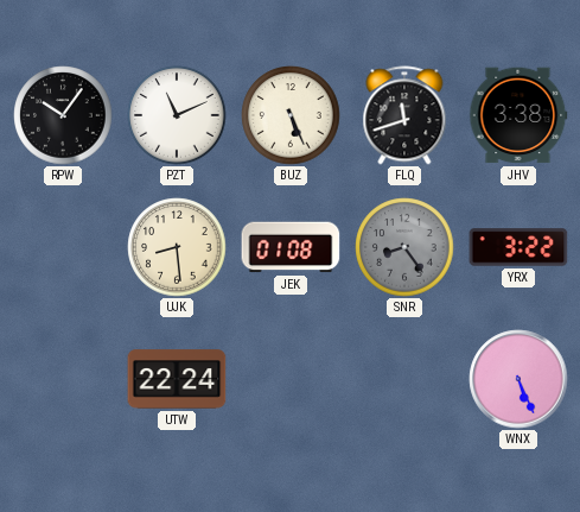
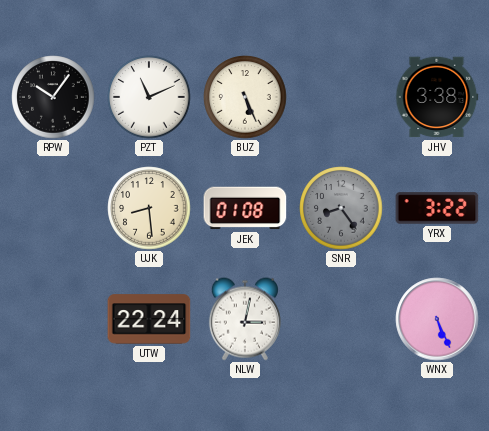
FLQ: 11:42 -> none
NLW: none -> 3:02
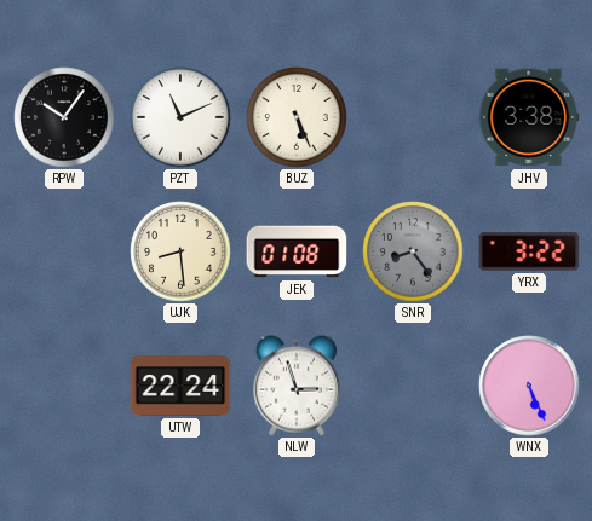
NLW: 3:02 -> 2:57
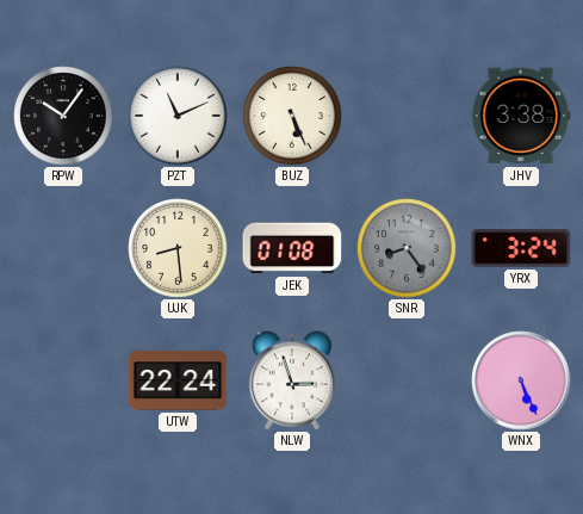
YRX: 3:22 -> 3:24
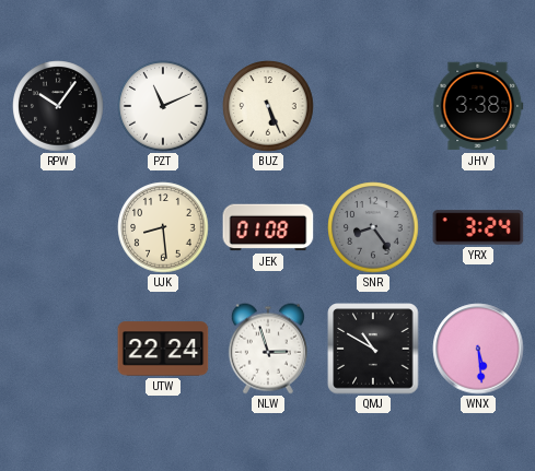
QMJ: none -> 10:50
WNX: 5:26 -> 5:29
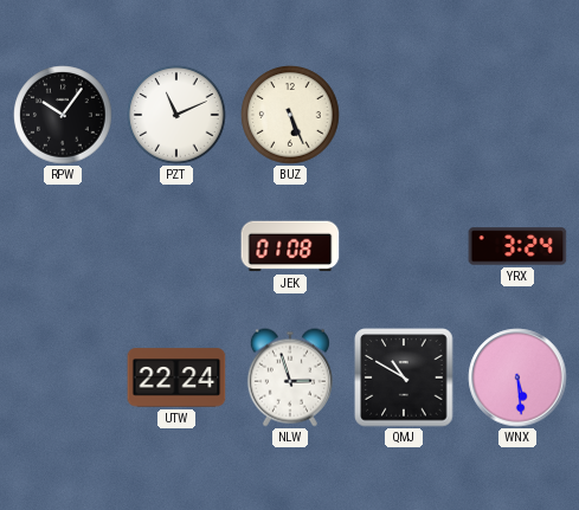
JHV: 3:38 -> none
UJK: 8:29 -> none
SNR: 8:24 -> none
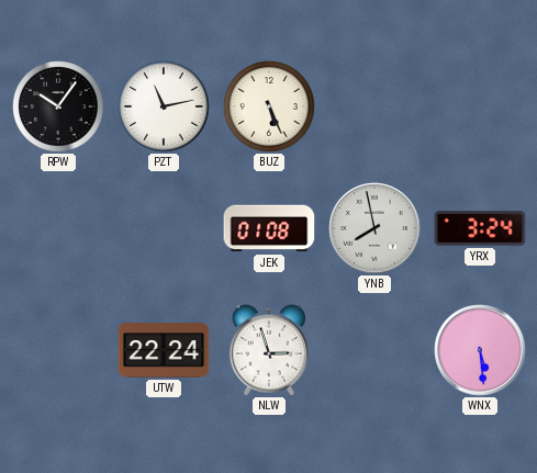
PZT: 11:11 -> 11:13
YNB: none -> 7:58
QMJ: 10:50 -> none
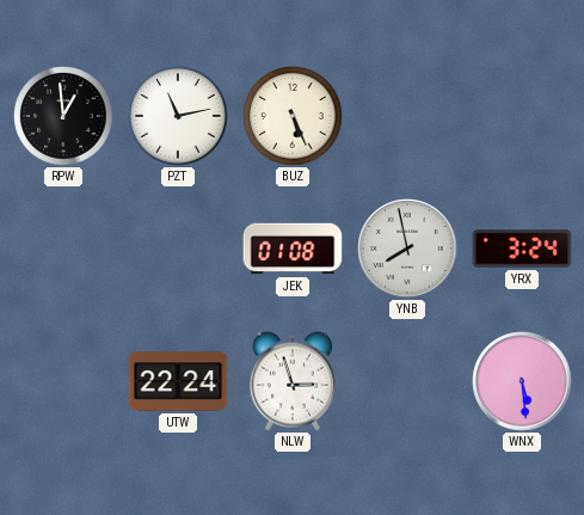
RPW: 10:06 -> 12:59
